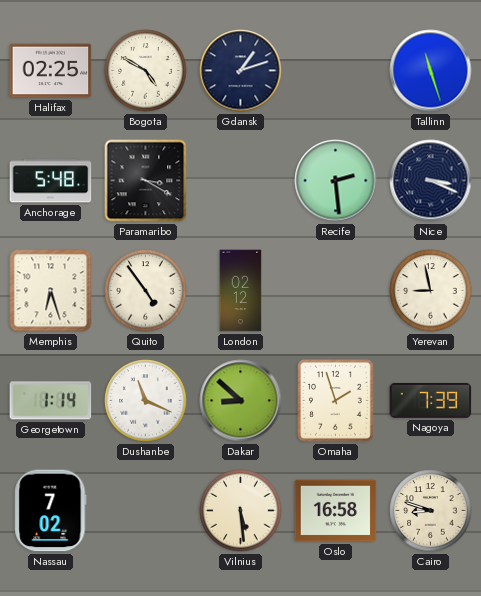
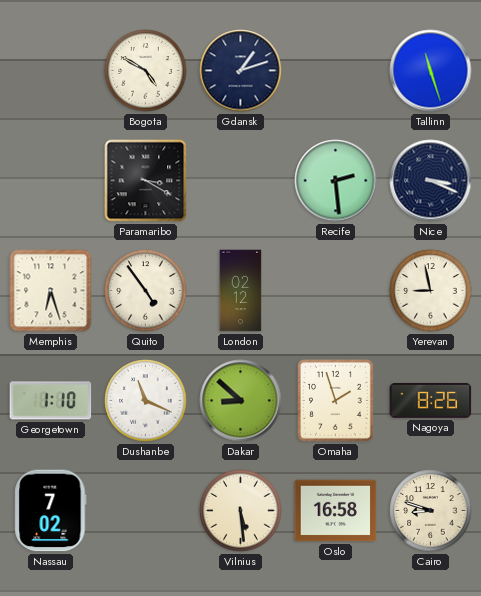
Halifax: 02:25 -> none
Anchorage: 5:48 -> none
Georgetown: 1:14 -> 1:10
Nagoya: 7:39 -> 8:26
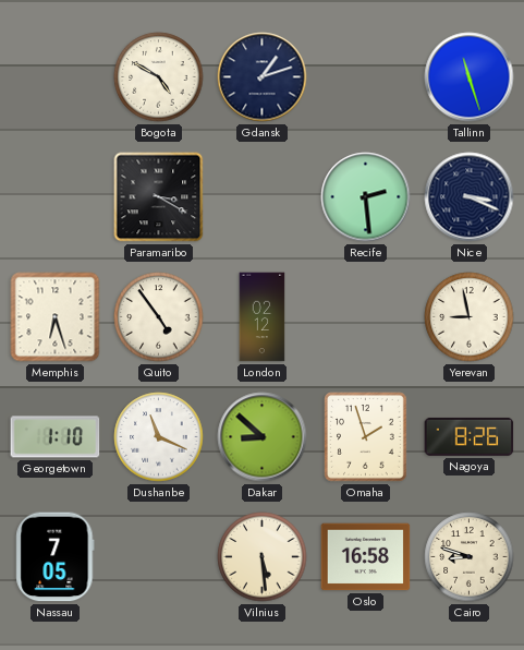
Nassau: 7:02 -> 7:05
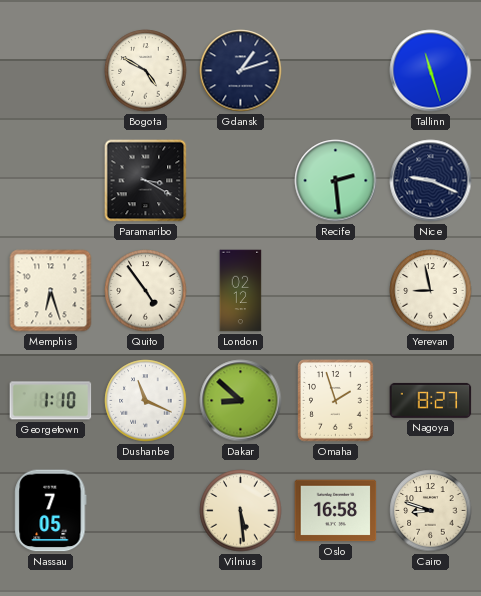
Nice: 3:19 -> 9:19
Nagoya: 8:26 -> 8:27
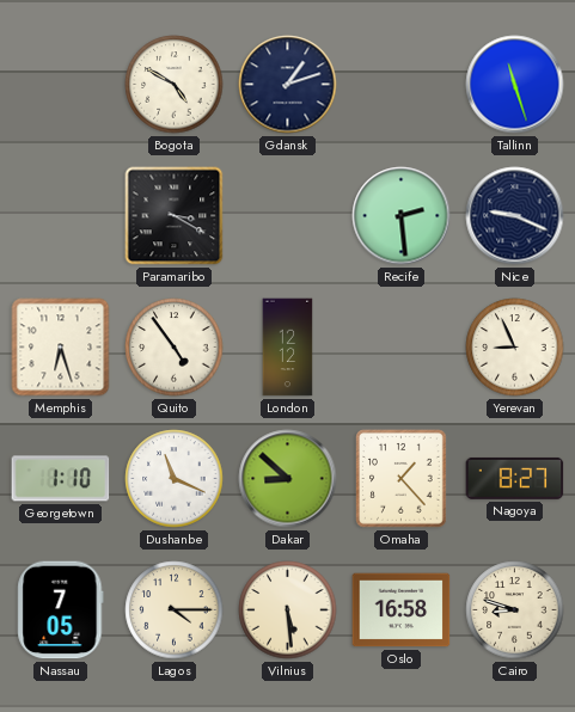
London: 02:12 -> 12:12
Yerevan: 8:58 -> 8:56
Omaha: 1:57 -> 1:23
Lagos: none -> 4:15
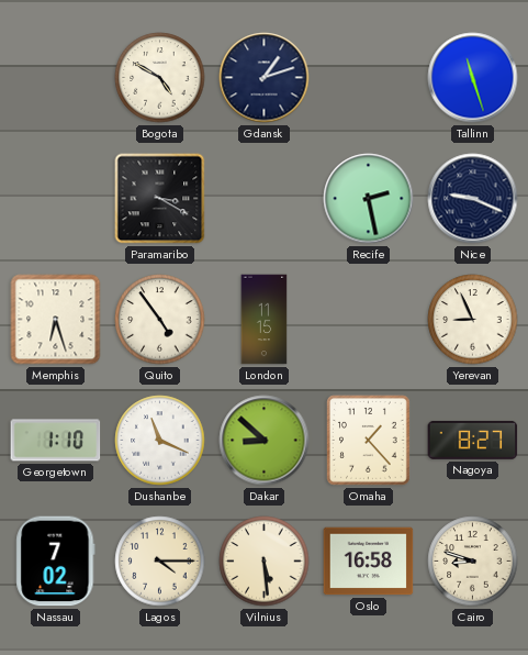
Recife: 2:29 -> 2:28
London: 12:12 -> 11:15
Nassau: 7:05 -> 7:02
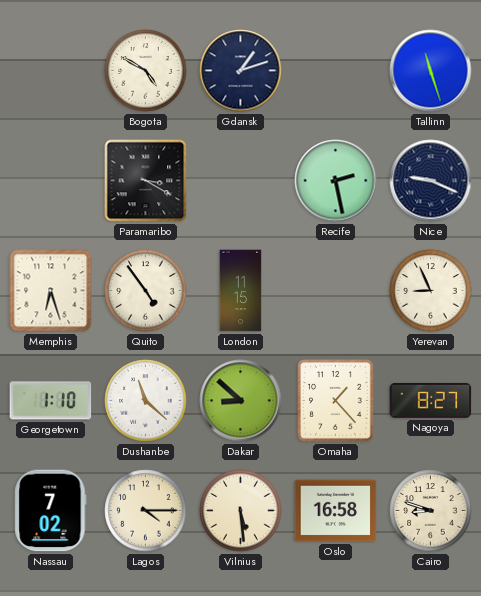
Dushanbe: 11:19 -> 11:22
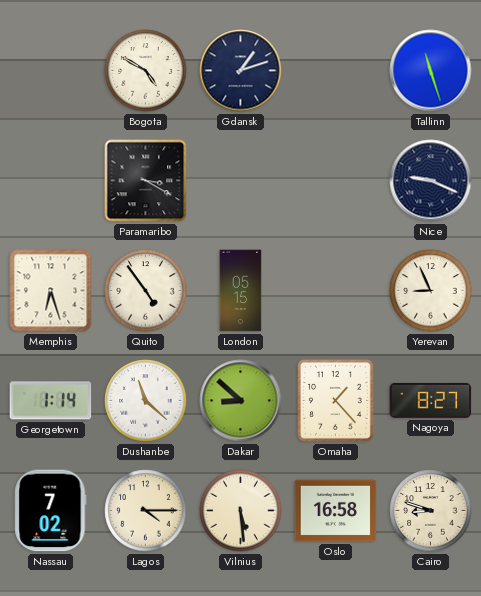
Recife: 2:28 -> none
London: 11:15 -> 05:15
Georgetown: 1:10 -> 1:14
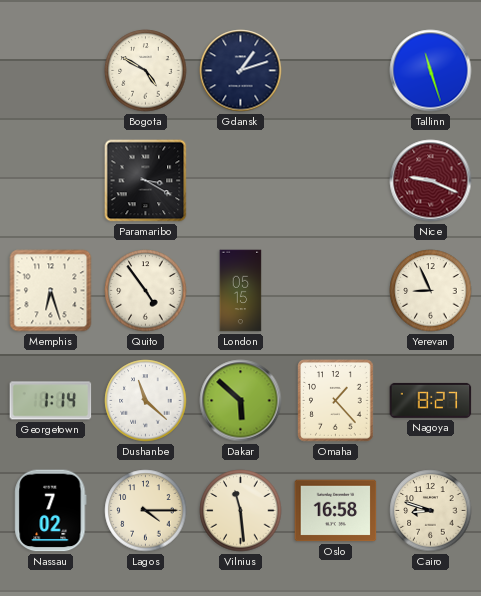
Nice dial: navy -> burgundy
Dakar: 8:52 -> 5:52
Vilnius: 5:29 -> 11:29
